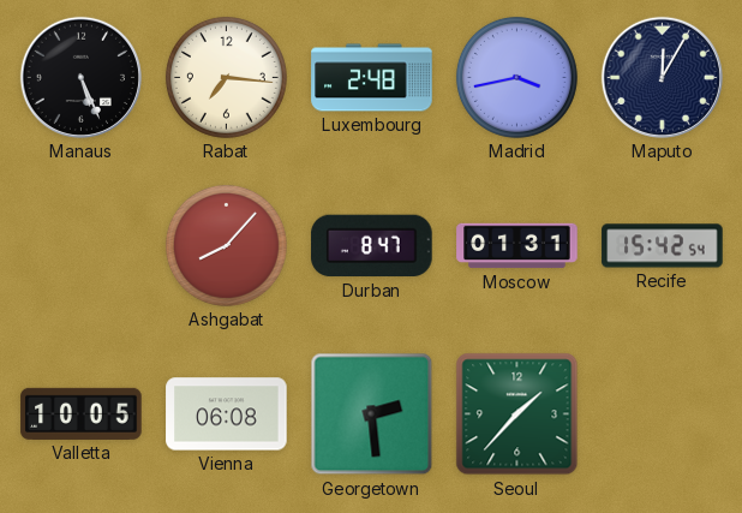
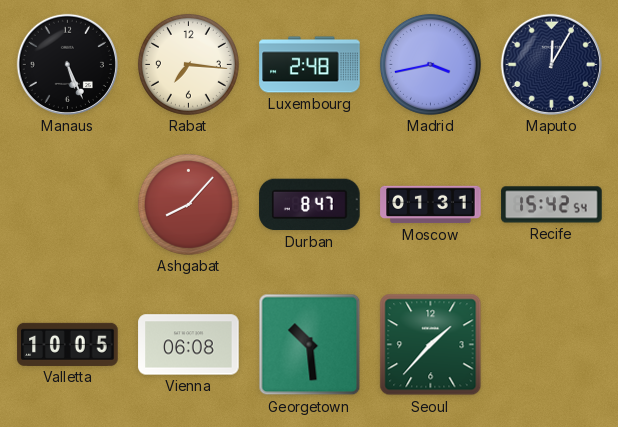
Georgetown: 2:29 -> 10:29
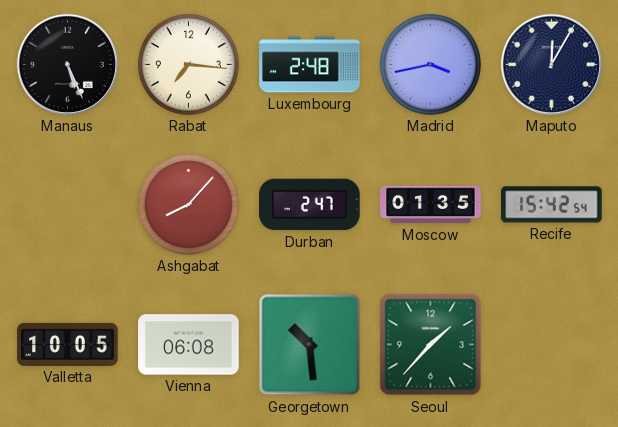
Durban: 8:47 -> 2:47
Moscow: 01:31 -> 01:35
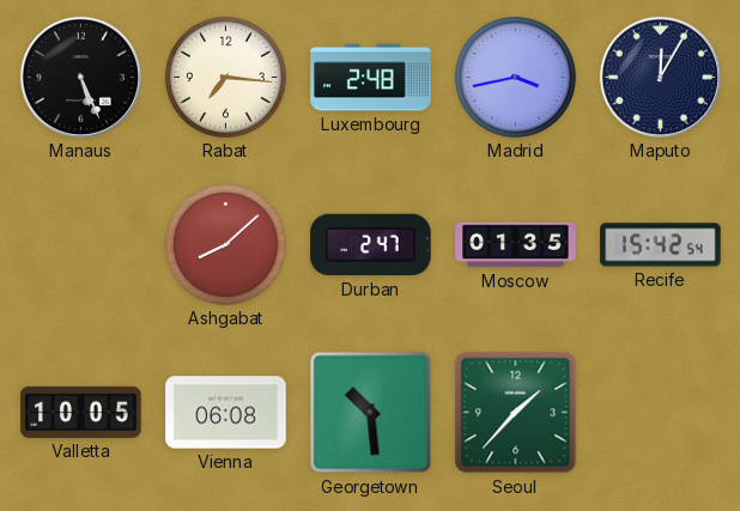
Ashgabat: 8:07 -> 8:08
